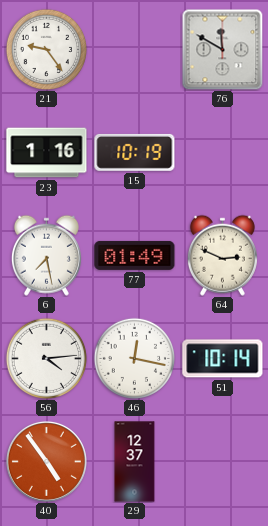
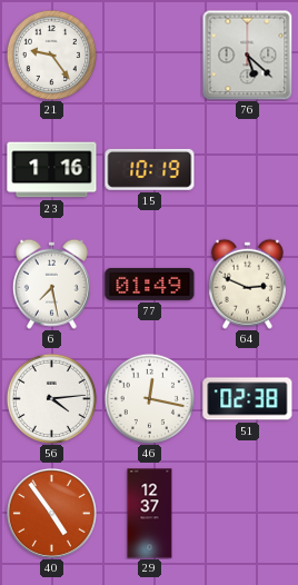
76: 11:50 -> 5:22
51: 10:14 -> 02:38
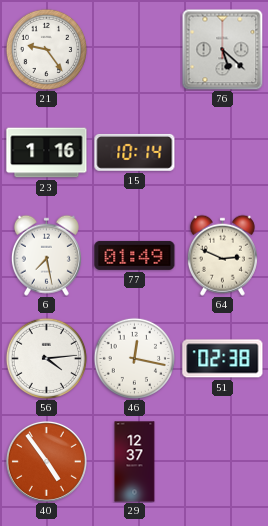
15: 10:19 -> 10:14
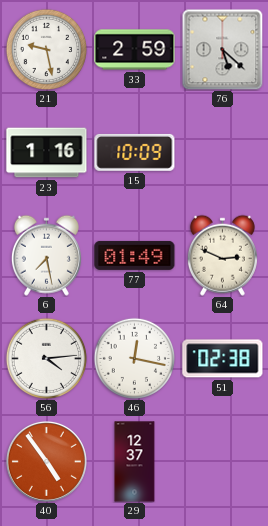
21: 9:24 -> 9:28
33: none -> 2:59
15: 10:14 -> 10:09
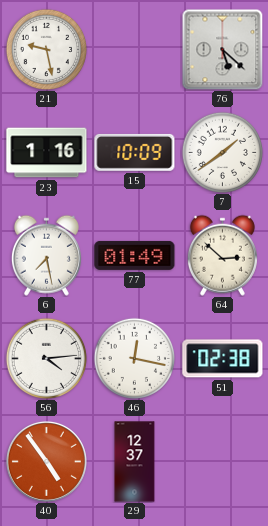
33: 2:59 -> none
7: none -> 1:39
64: 2:49 -> 2:52
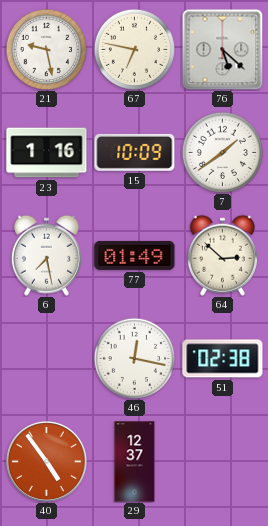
67: none -> 6:47
56: 4:14 -> none
